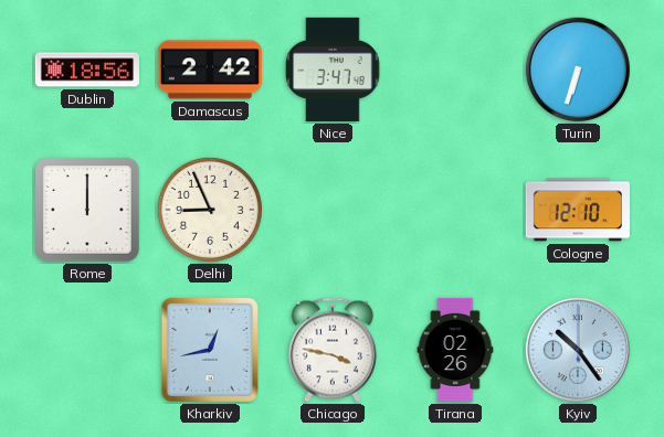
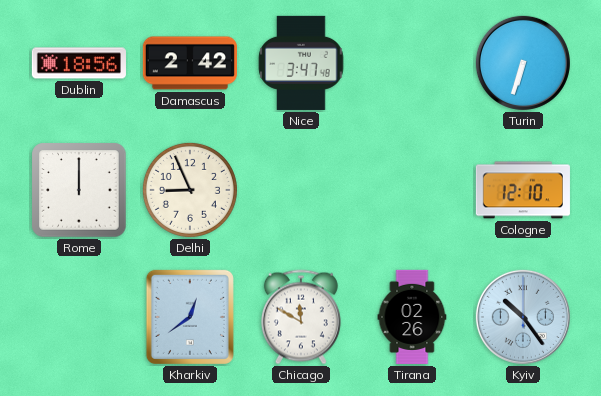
Kharkiv: 12:43 -> 12:39
Chicago: 3:47 -> 11:50
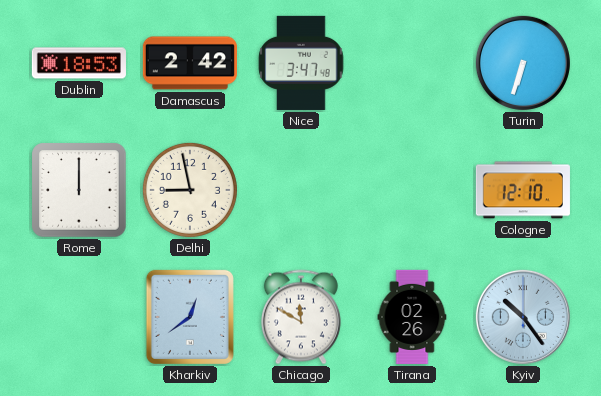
Dublin: 18:56 -> 18:53
Delhi: 8:56 -> 8:58
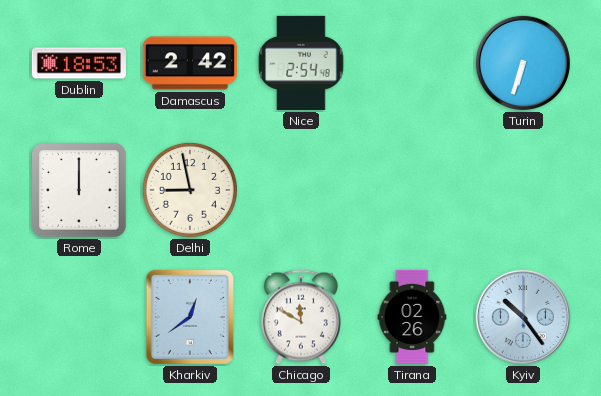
Nice: 3:47 -> 2:54
Cologne: 12:10 -> none
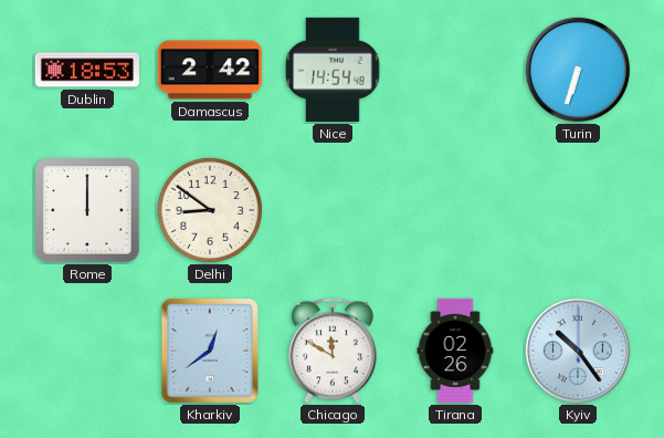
Nice: 2:54 -> 14:54
Delhi: 8:58 -> 8:51
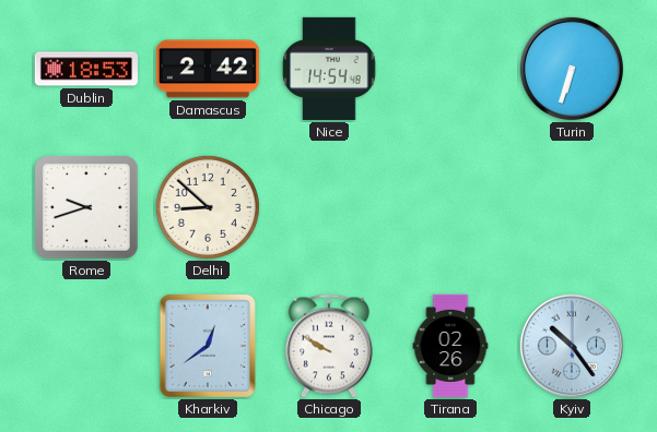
Rome: 12:00 -> 9:42
Delhi: 8:51 -> 8:52
Chicago: 11:50 -> 9:50
